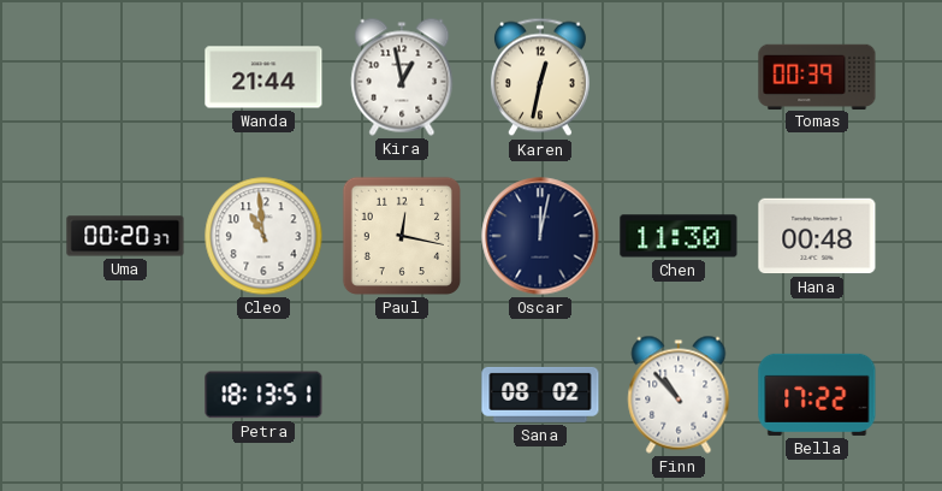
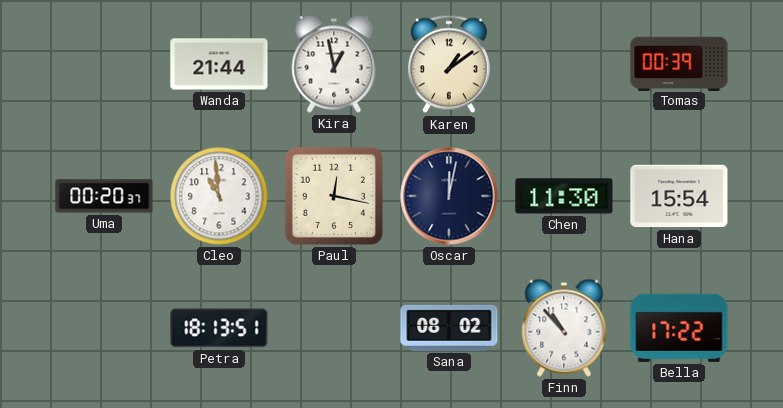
Karen: 12:32 -> 1:09
Hana: 00:48 -> 15:54
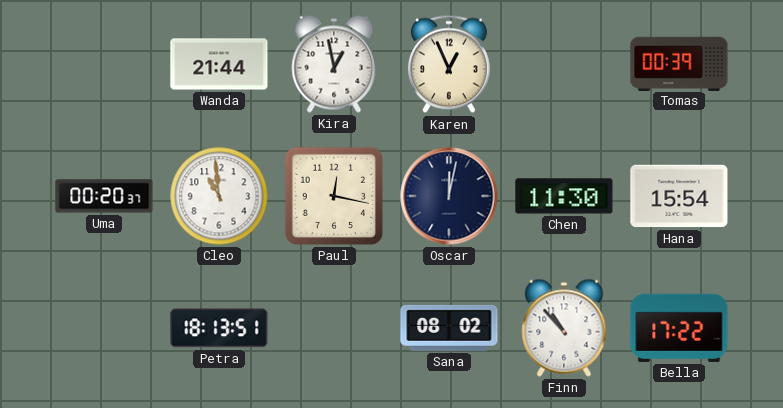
Karen: 1:09 -> 12:56
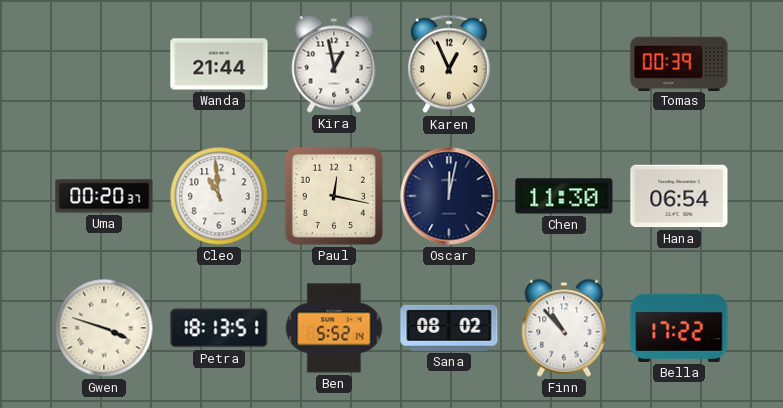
Hana: 15:54 -> 06:54
Gwen: none -> 3:48
Ben: none -> 5:52
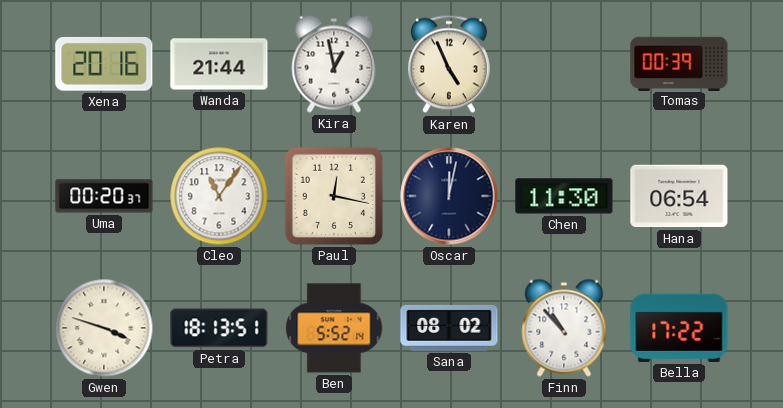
Xena: none -> 20:16
Karen: 12:56 -> 4:56
Cleo: 10:59 -> 11:06
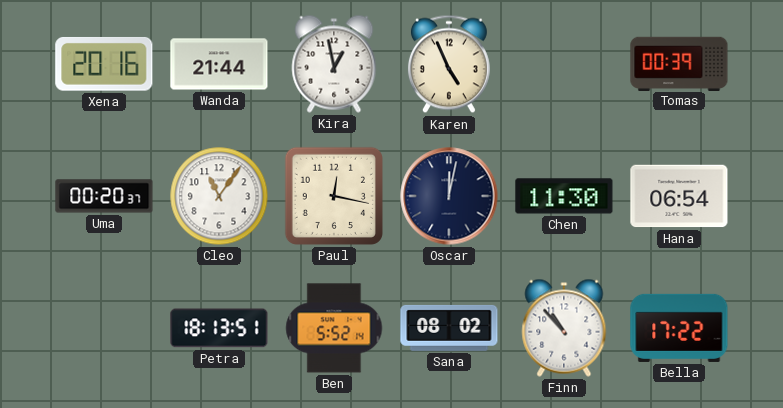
Gwen: 3:48 -> none
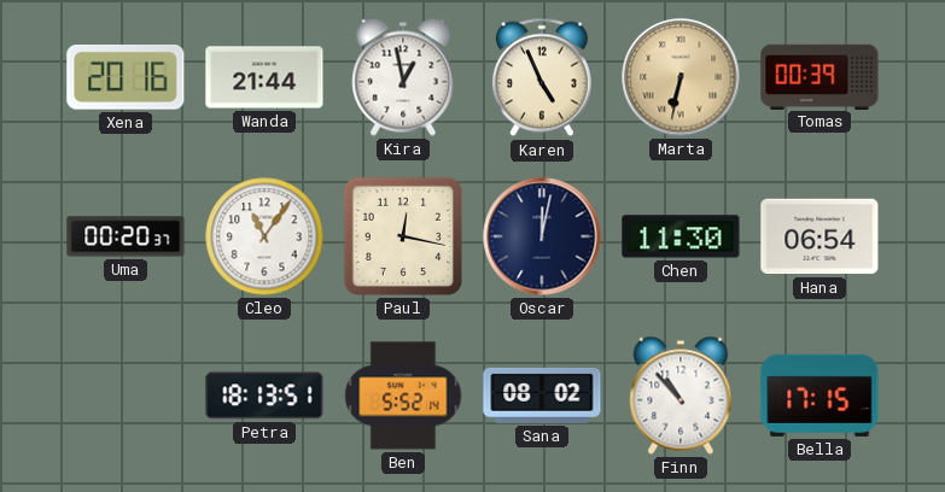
Marta: none -> 6:32
Bella: 17:22 -> 17:15
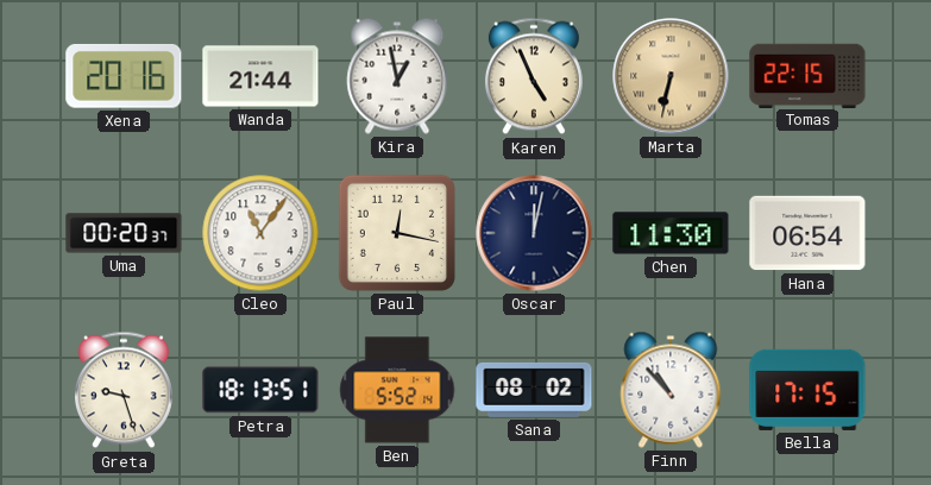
Tomas: 00:39 -> 22:15
Greta: none -> 9:27
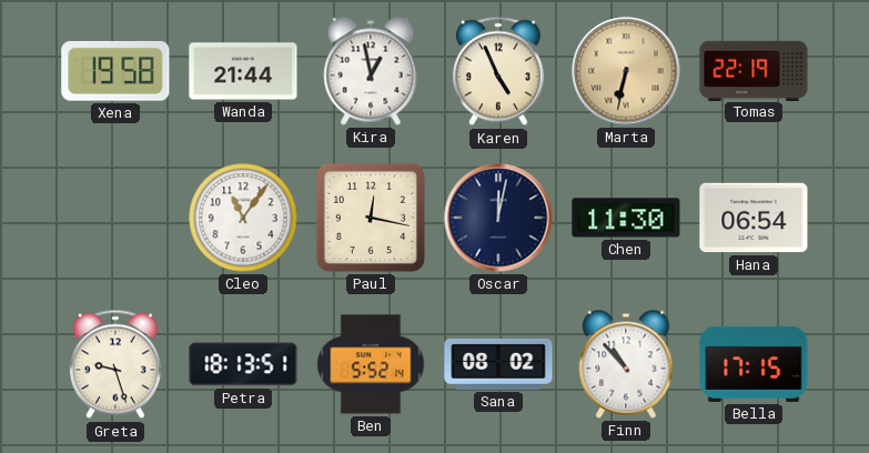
Xena: 20:16 -> 19:58
Tomas: 22:15 -> 22:19
Uma: 00:20 -> none
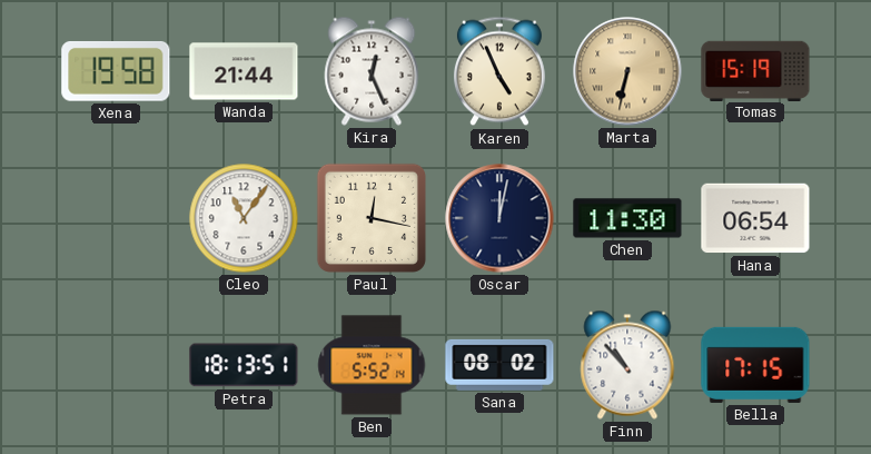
Kira: 12:58 -> 12:26
Tomas: 22:19 -> 15:19
Greta: 9:27 -> none
